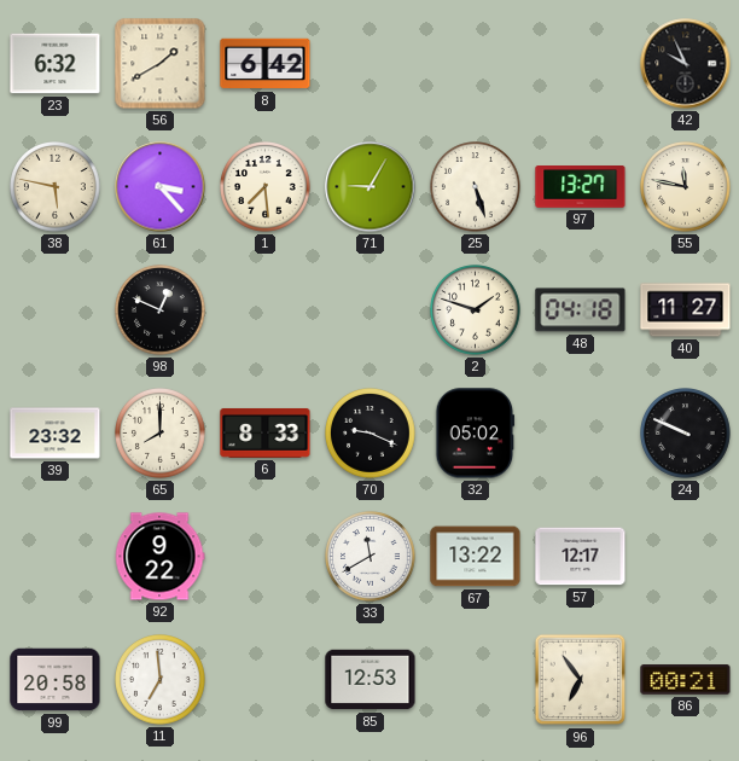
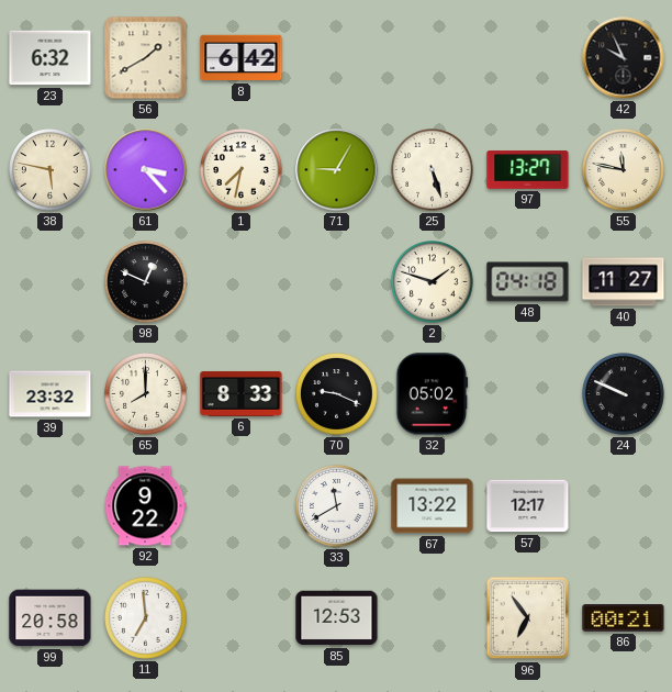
1: 7:29 -> 7:32
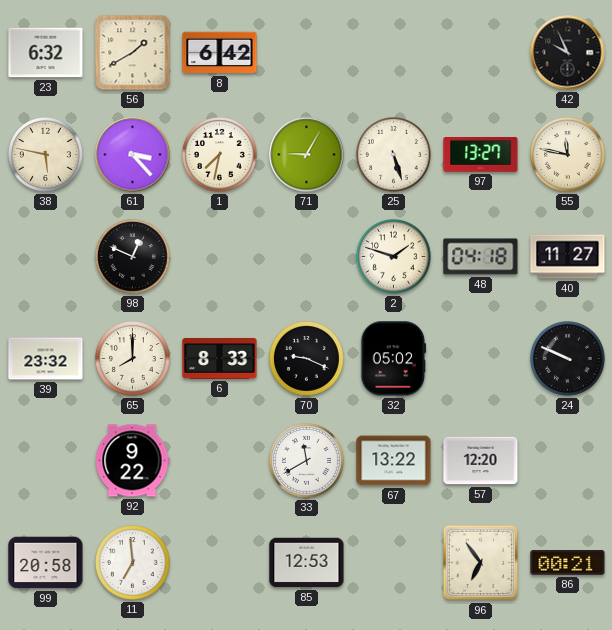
57: 12:17 -> 12:20
